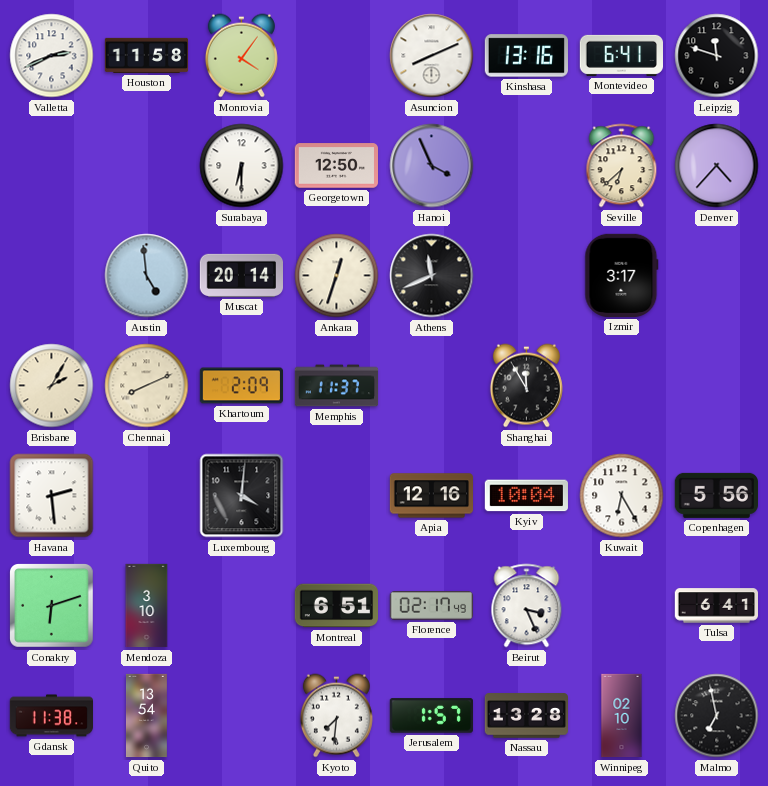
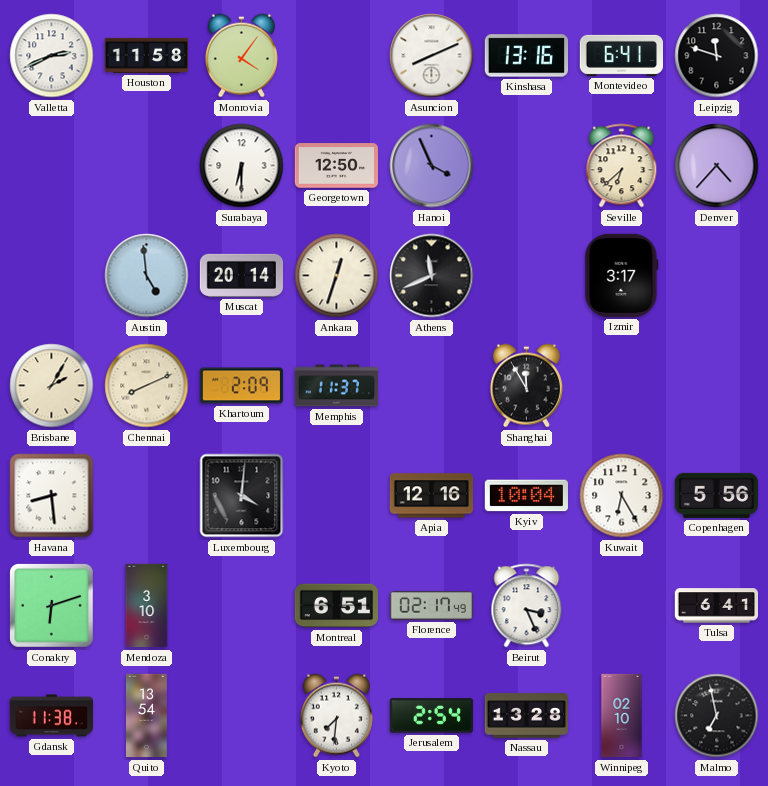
Havana: 2:29 -> 8:29
Jerusalem: 1:57 -> 2:54
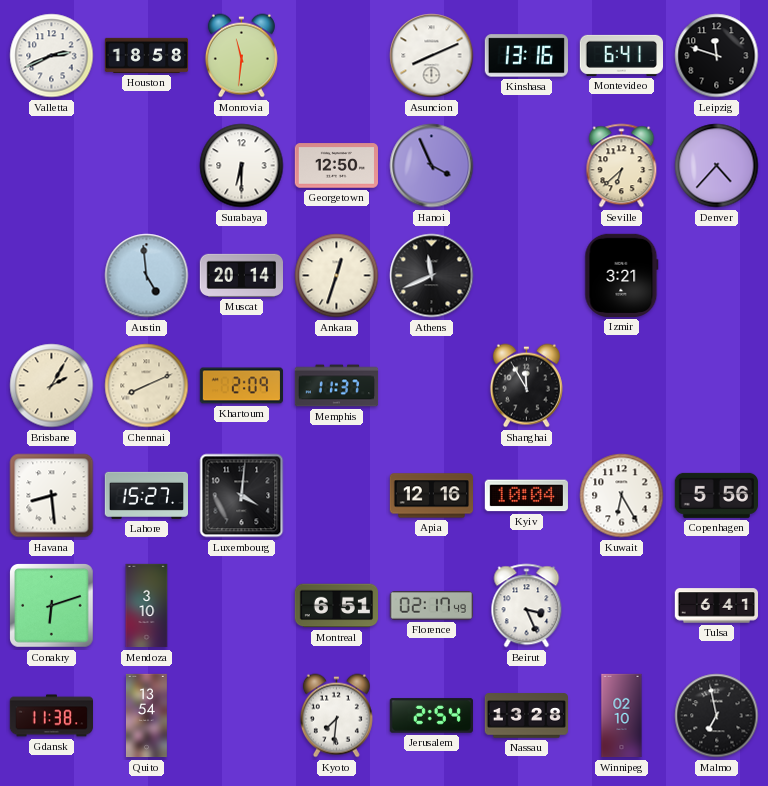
Houston: 11:58 -> 18:58
Monrovia: 4:06 -> 11:31
Izmir: 3:17 -> 3:21
Lahore: none -> 15:27
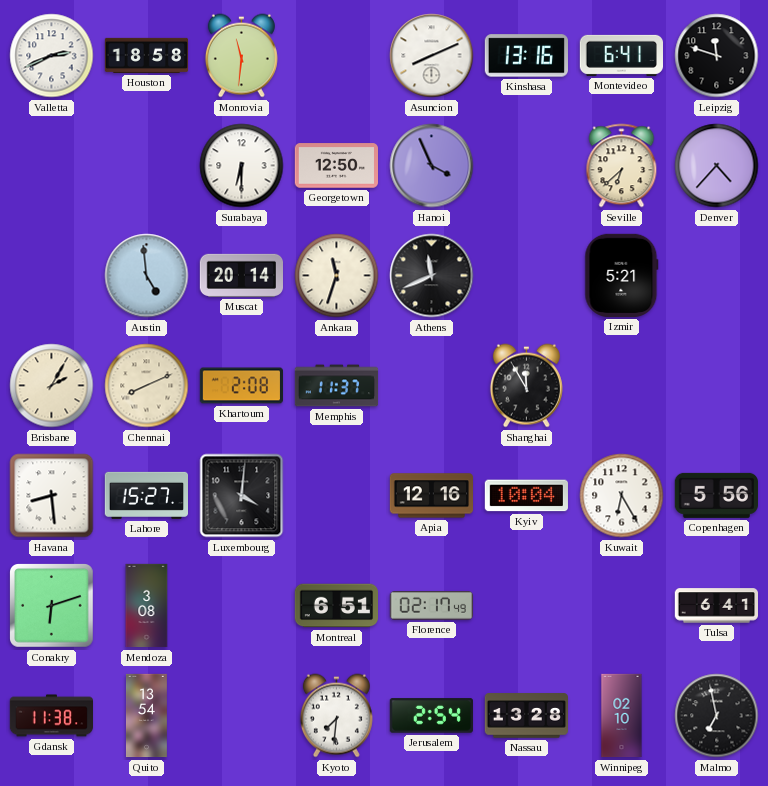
Ankara: 12:33 -> 11:33
Izmir: 3:21 -> 5:21
Khartoum: 2:09 -> 2:08
Mendoza: 3:10 -> 3:08
Beirut: 3:26 -> none
